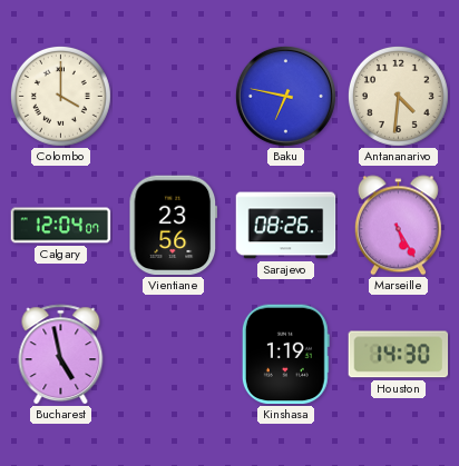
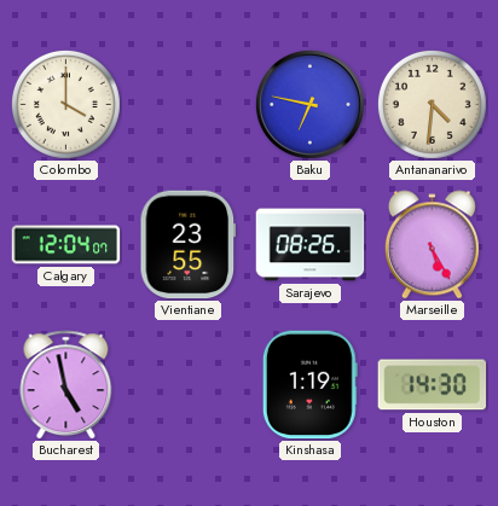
Vientiane: 23:56 -> 23:55
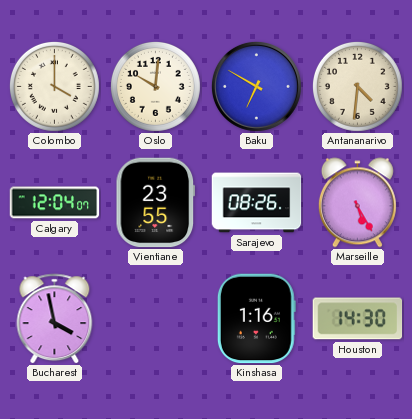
Oslo: none -> 10:01
Baku: 6:47 -> 6:50
Bucharest: 4:58 -> 3:58
Kinshasa: 1:19 -> 1:16
